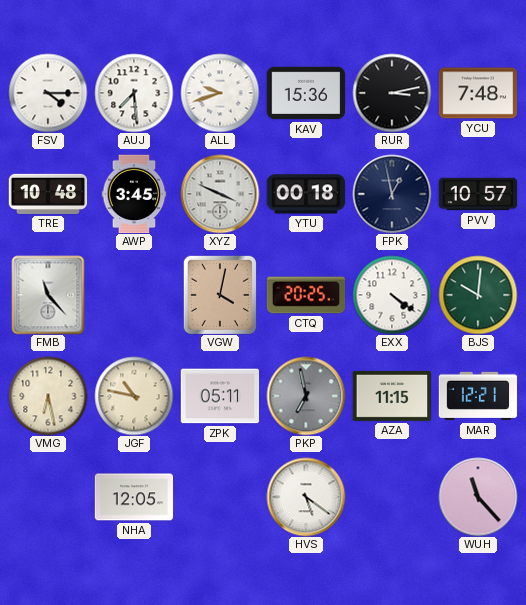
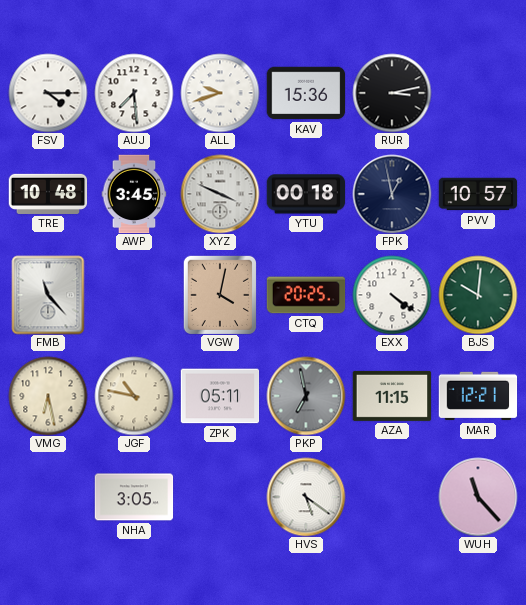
YCU: 7:48 -> none
NHA: 12:05 -> 3:05
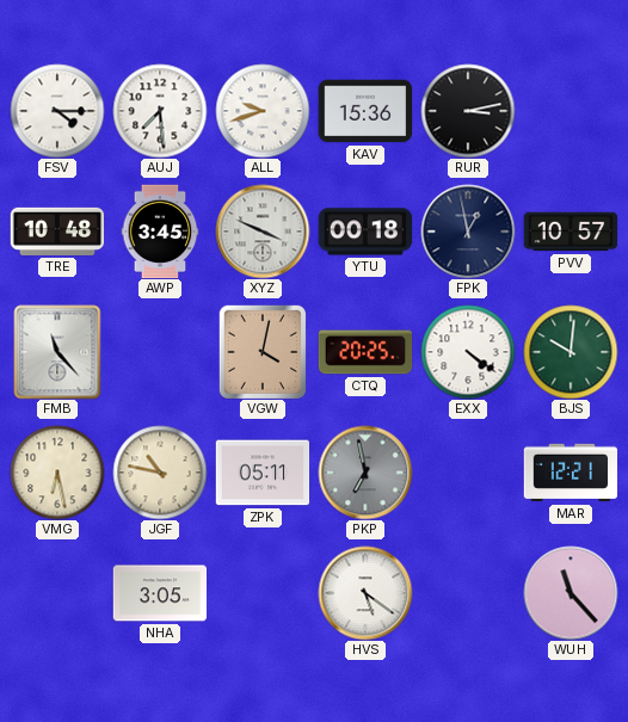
AZA: 11:15 -> none
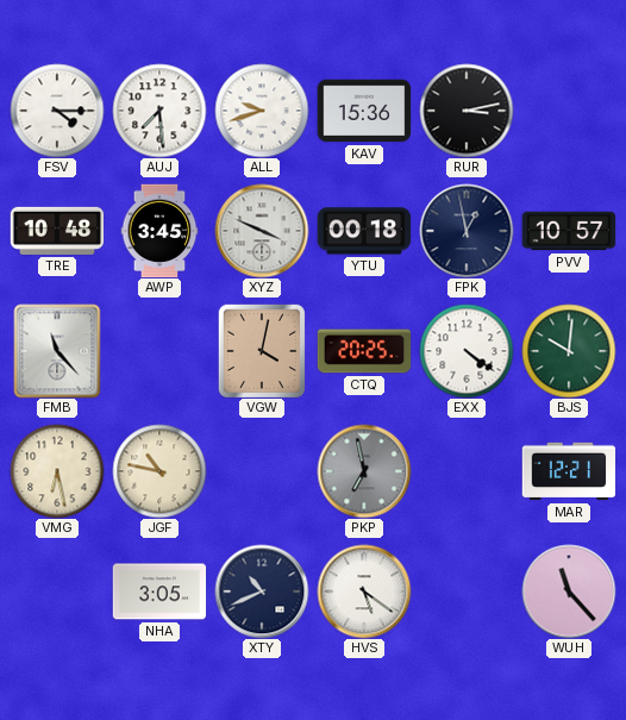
ZPK: 05:11 -> none
XTY: none -> 10:41
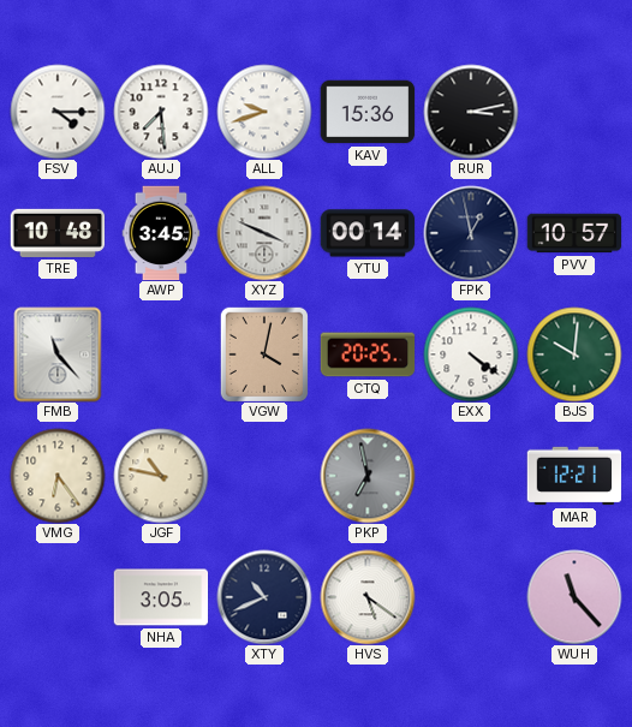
YTU: 00:18 -> 00:14
VMG: 6:28 -> 6:24
